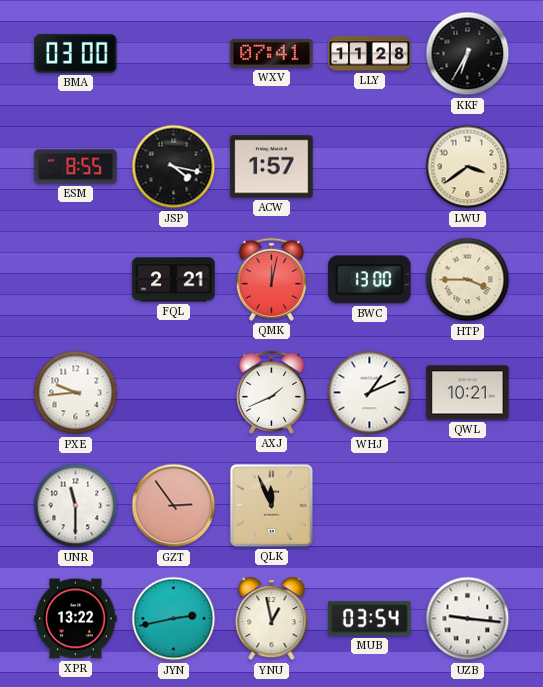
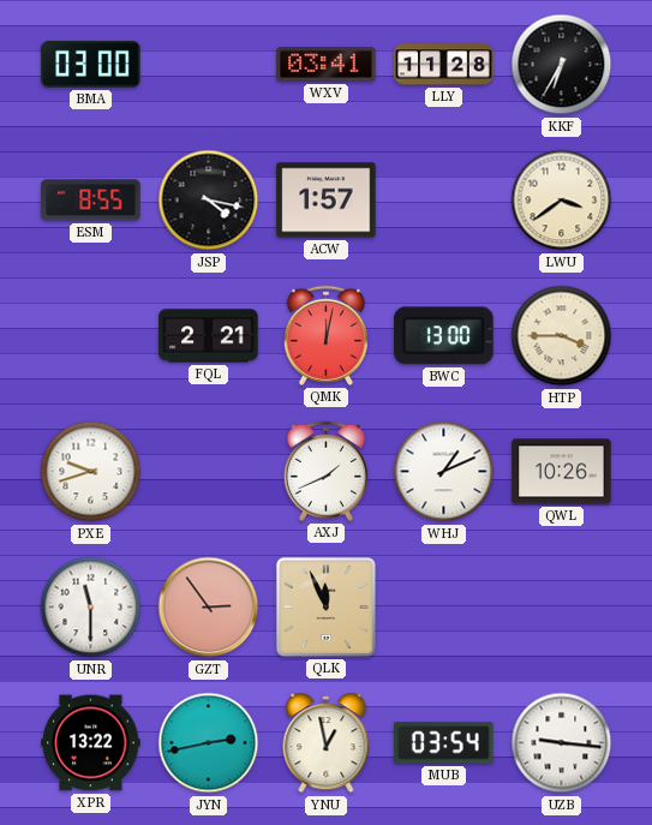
WXV: 07:41 -> 03:41
PXE: 9:44 -> 9:42
QWL: 10:21 -> 10:26
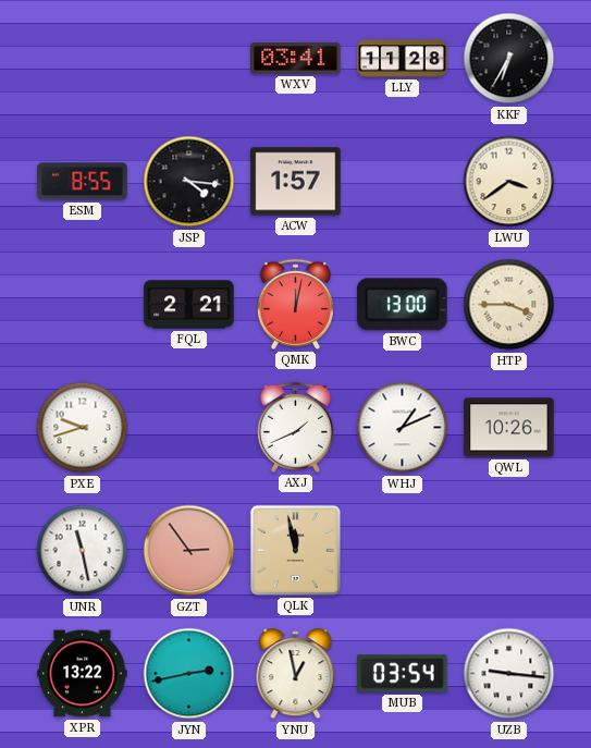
BMA: 03:00 -> none
JSP: 4:17 -> 4:16
UNR: 11:30 -> 11:28
QLK: 11:56 -> 11:58
